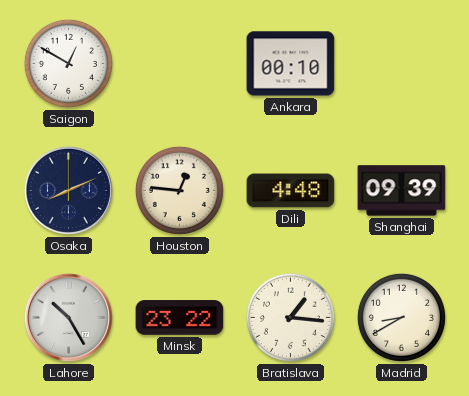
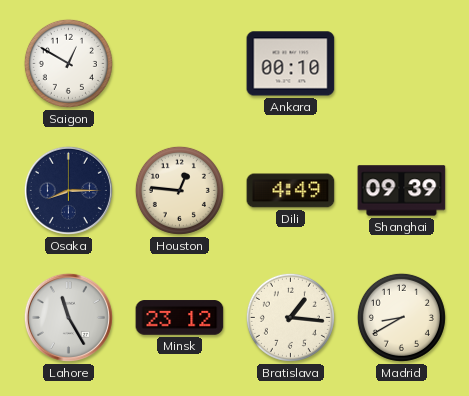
Osaka: 8:11 -> 8:15
Dili: 4:48 -> 4:49
Lahore: 10:25 -> 11:25
Minsk: 23:22 -> 23:12
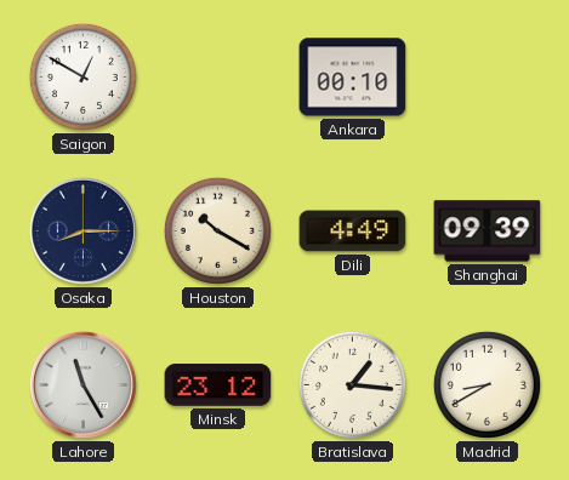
Houston: 12:46 -> 10:20
